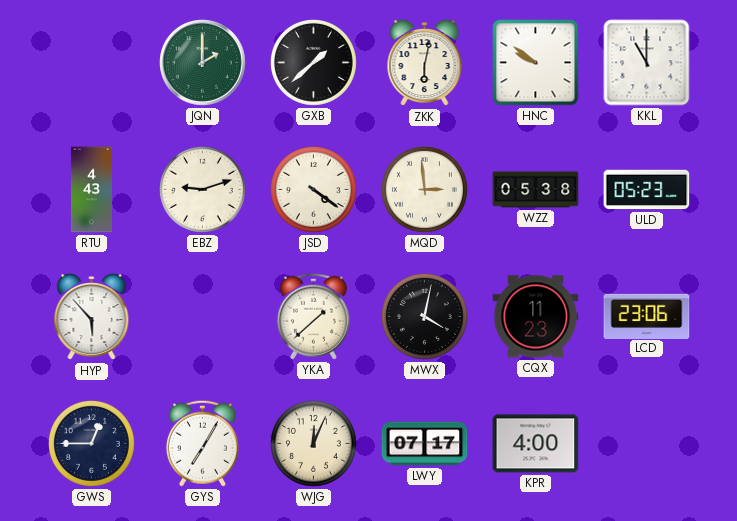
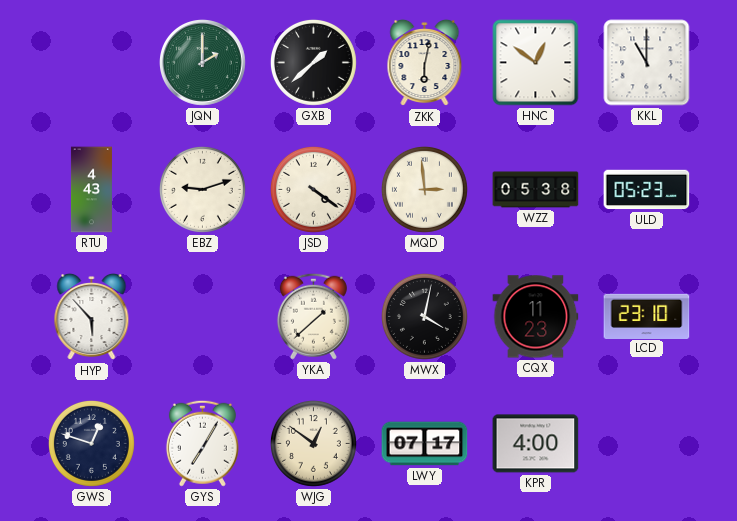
HNC: 9:51 -> 12:51
LCD: 23:06 -> 23:10
GWS: 12:45 -> 12:48
WJG: 12:04 -> 12:51
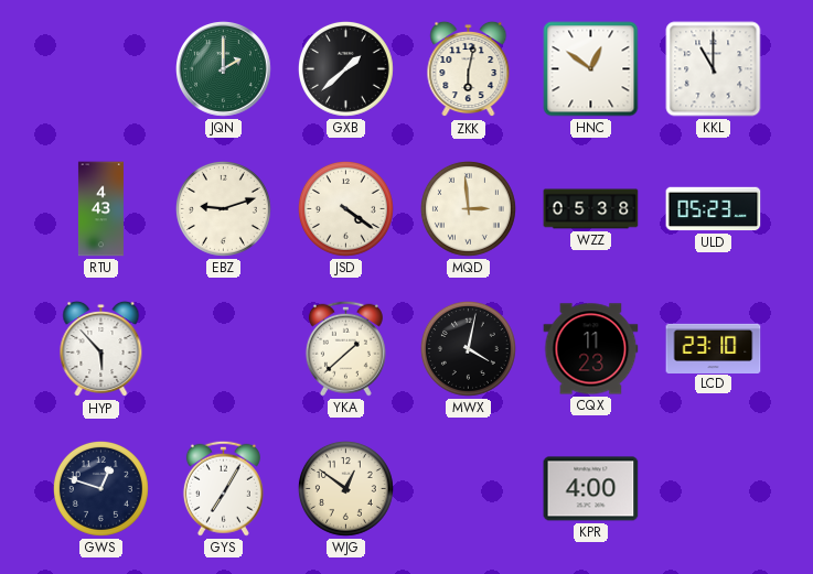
LWY: 07:17 -> none
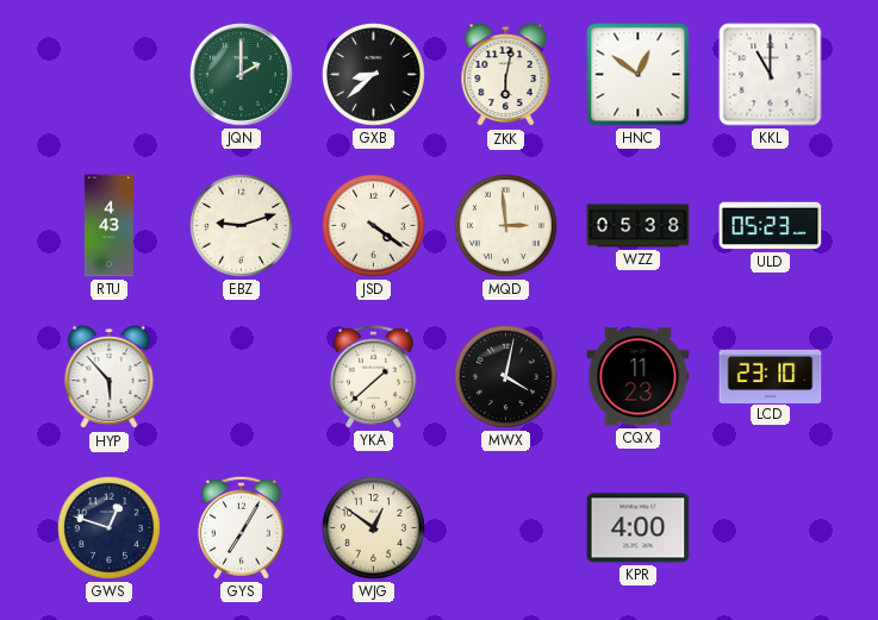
GXB: 1:38 -> 8:38
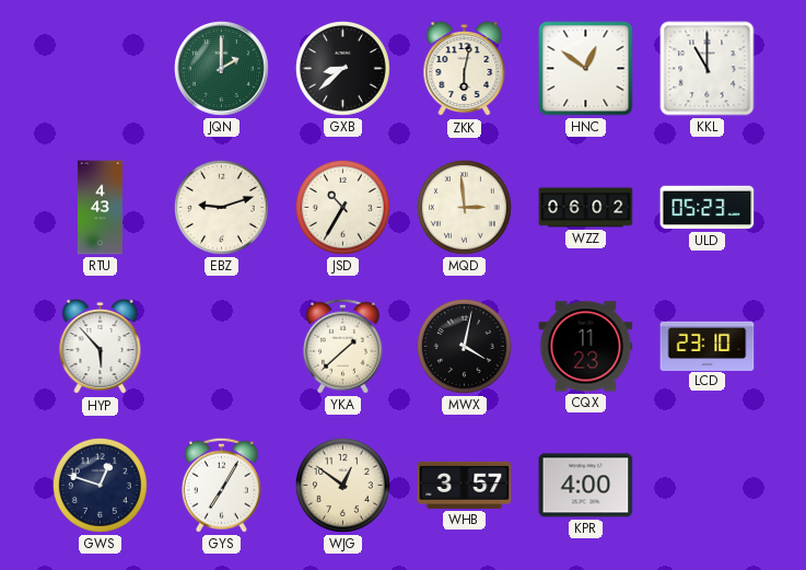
JSD: 4:21 -> 10:35
WZZ: 05:38 -> 06:02
WHB: none -> 3:57
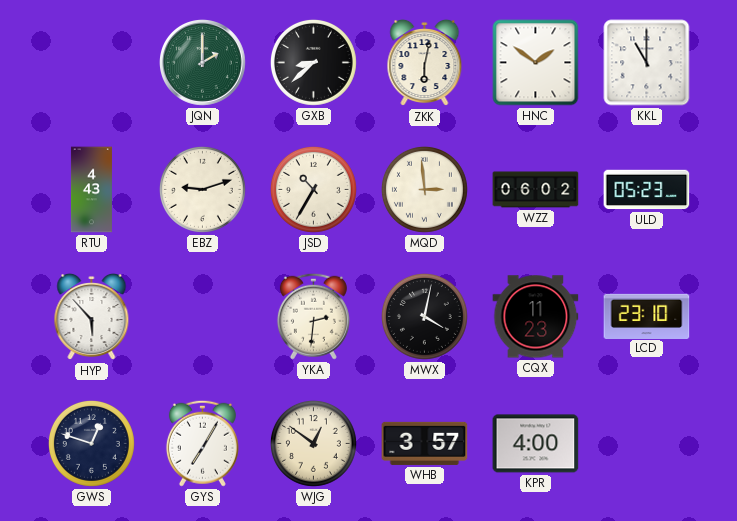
HNC: 12:51 -> 1:51
YKA: 1:38 -> 2:31
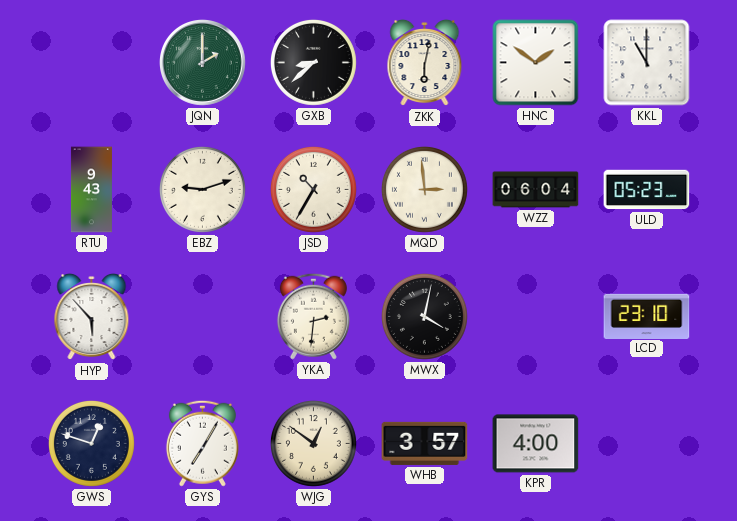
RTU: 4:43 -> 9:43
WZZ: 06:02 -> 06:04
CQX: 11:23 -> none
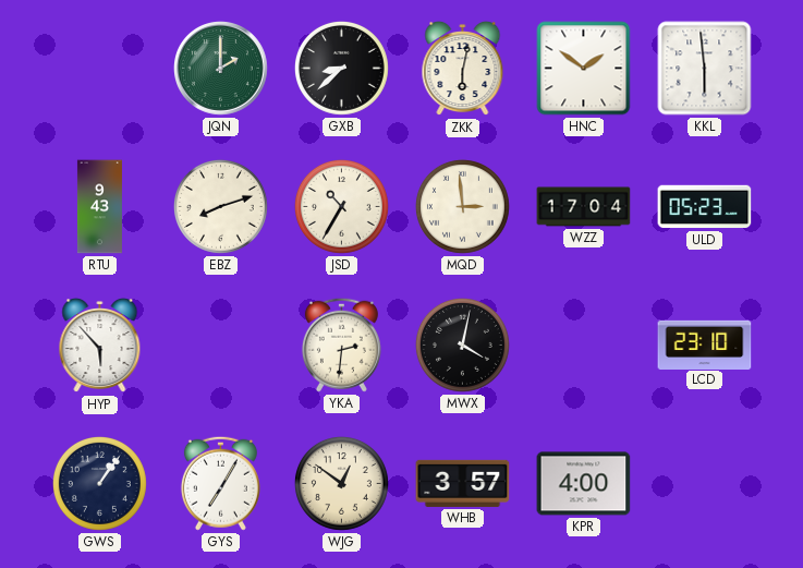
KKL: 11:00 -> 5:59
EBZ: 9:12 -> 8:12
WZZ: 06:04 -> 17:04
GWS: 12:48 -> 1:06
